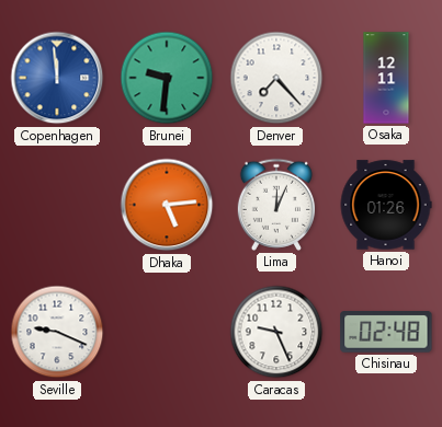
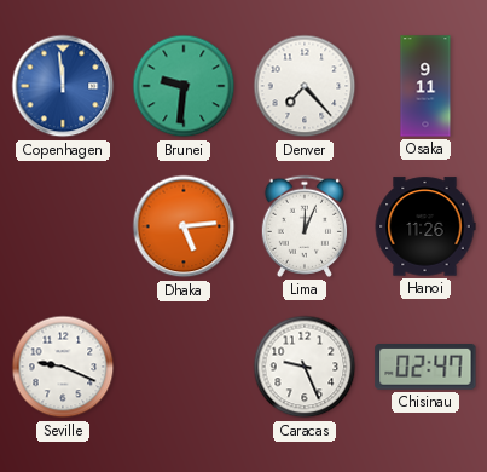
Osaka: 12:11 -> 9:11
Hanoi: 01:26 -> 11:26
Chisinau: 02:48 -> 02:47
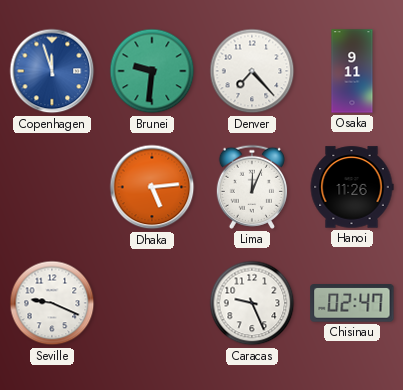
Copenhagen: 11:59 -> 11:57
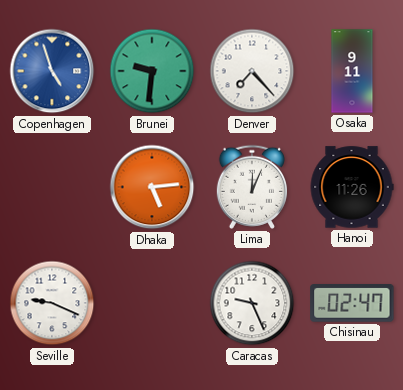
Copenhagen: 11:57 -> 4:57
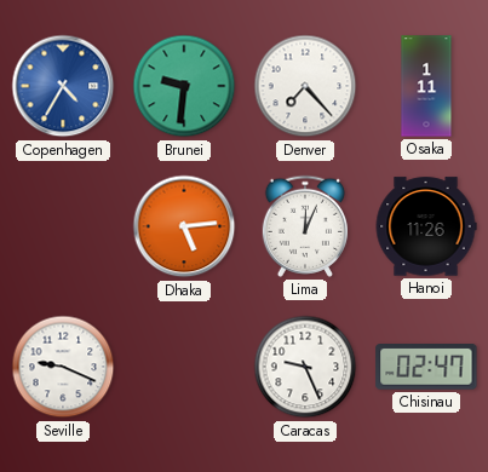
Copenhagen: 4:57 -> 4:35
Osaka: 9:11 -> 1:11
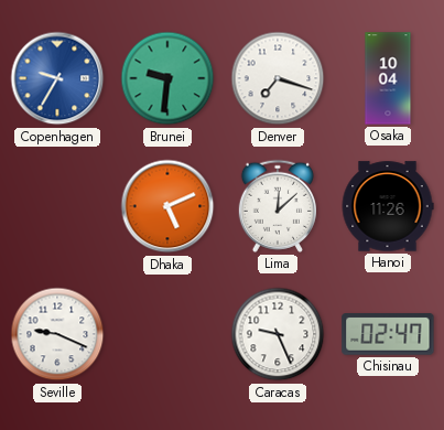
Copenhagen: 4:35 -> 9:35
Denver: 7:23 -> 7:18
Osaka: 1:11 -> 10:04
Dhaka: 5:14 -> 5:11
Lima: 12:04 -> 12:08
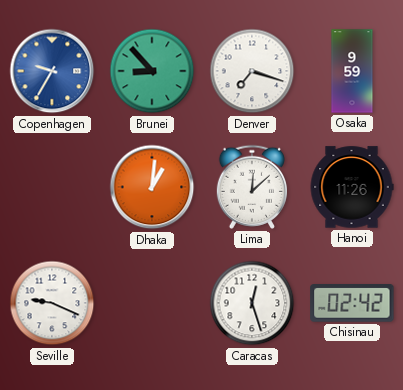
Brunei: 9:31 -> 8:53
Osaka: 10:04 -> 9:59
Dhaka: 5:11 -> 1:01
Caracas: 9:26 -> 12:27
Chisinau: 02:47 -> 02:42
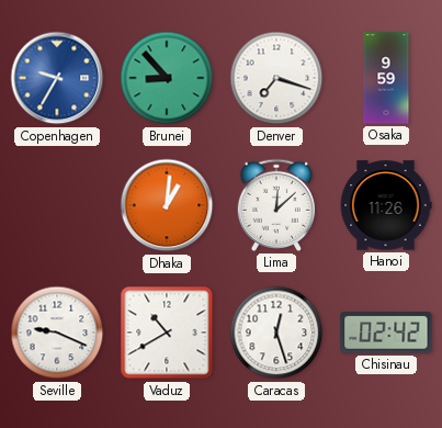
Vaduz: none -> 10:40
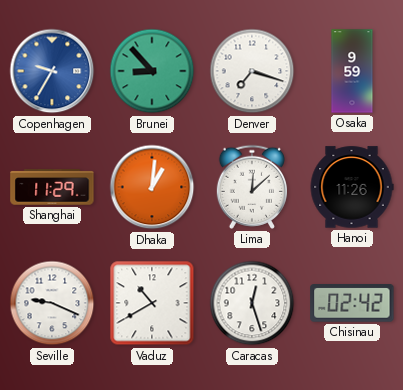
Shanghai: none -> 11:29
